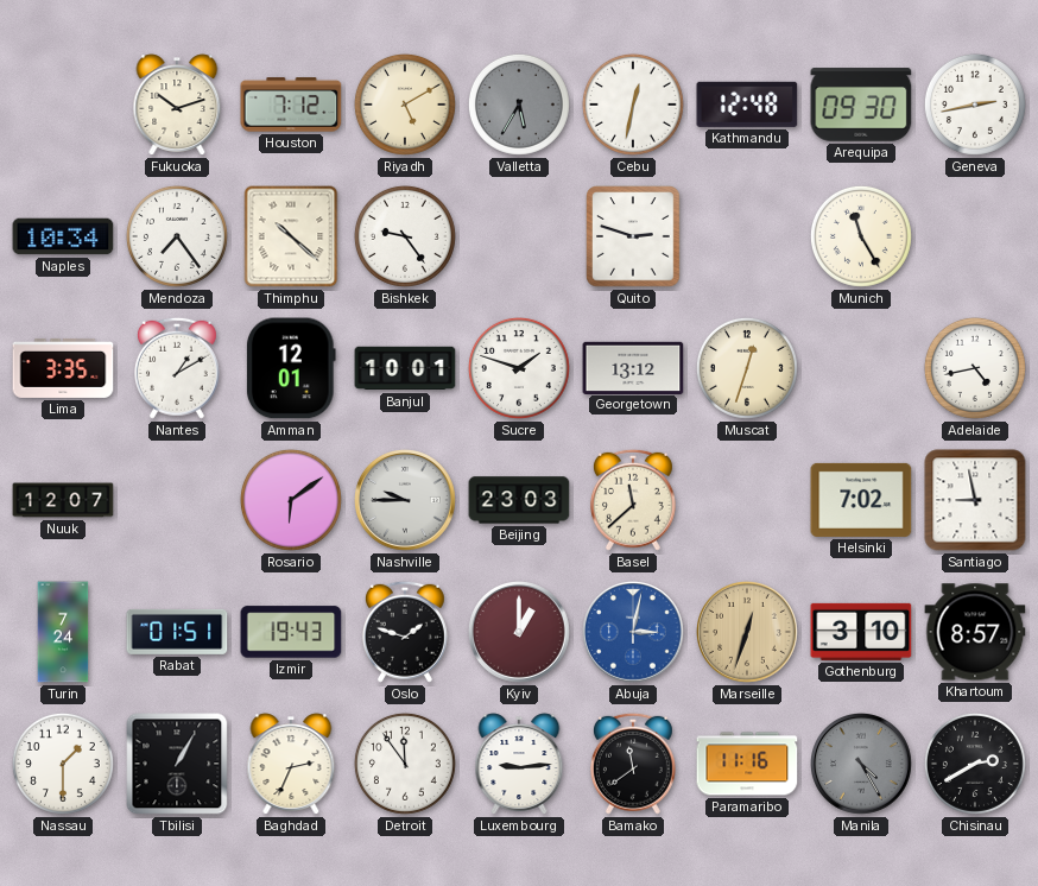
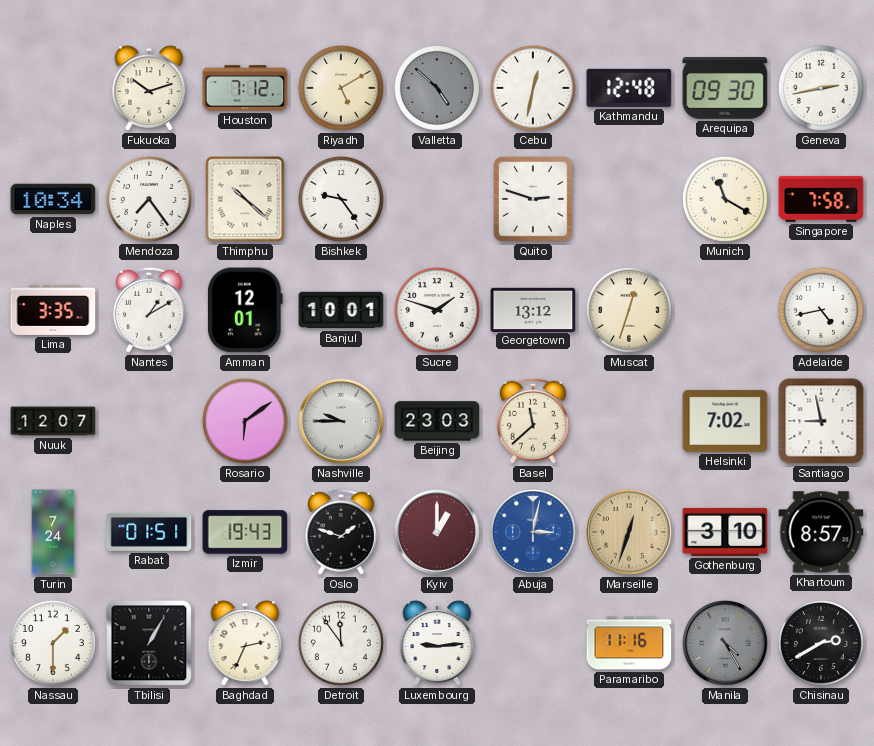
Valletta: 5:35 -> 4:52
Munich: 11:25 -> 11:20
Singapore: none -> 7:58
Bamako: 11:39 -> none
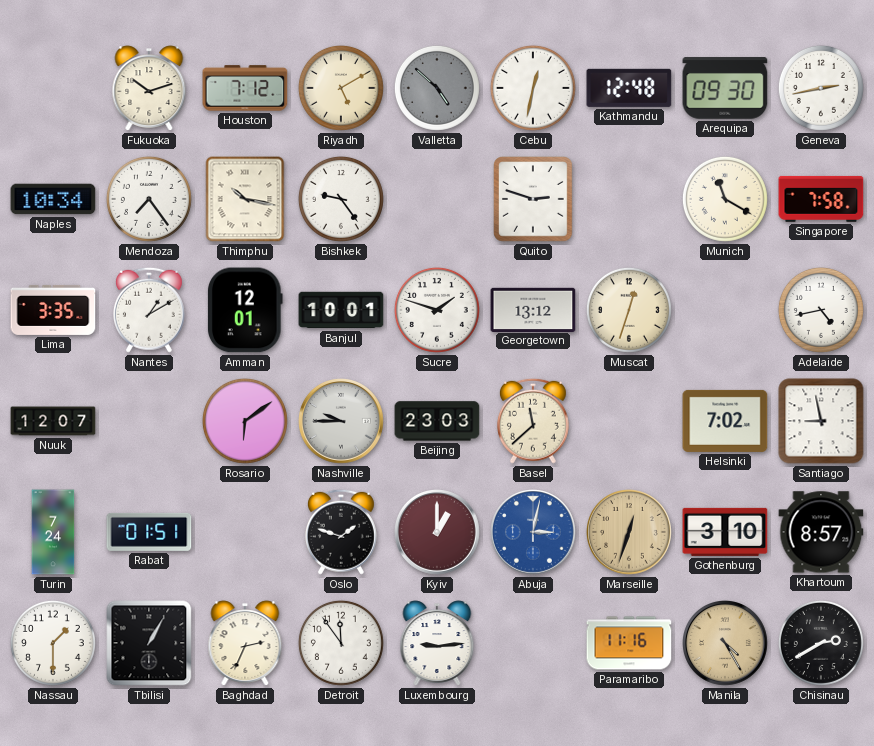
Thimphu: 10:22 -> 10:17
Izmir: 19:43 -> none
Manila dial: grey -> champagne
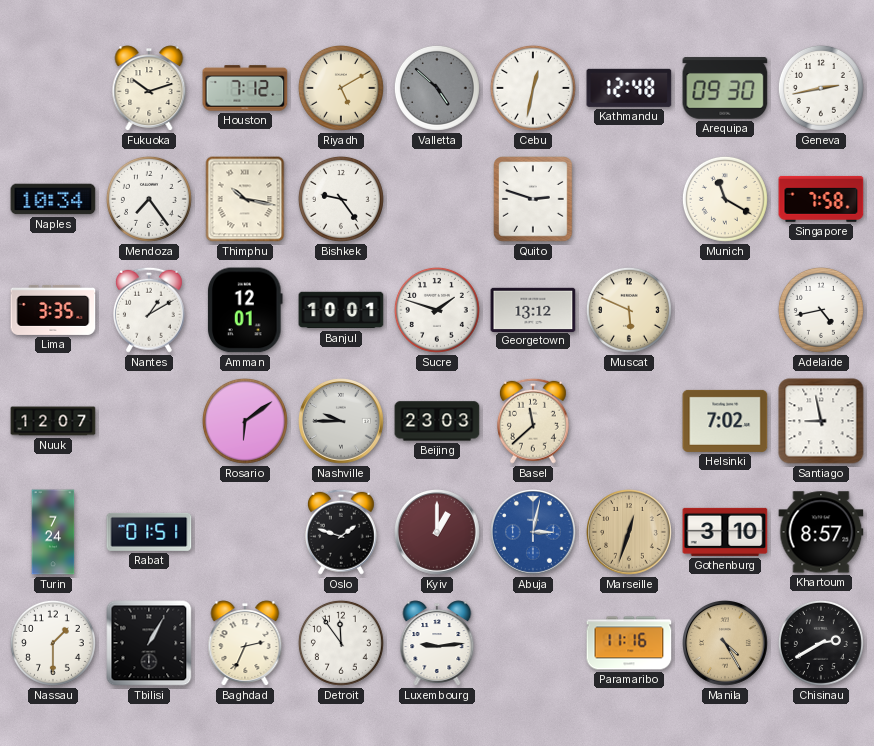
Muscat: 12:33 -> 5:49
